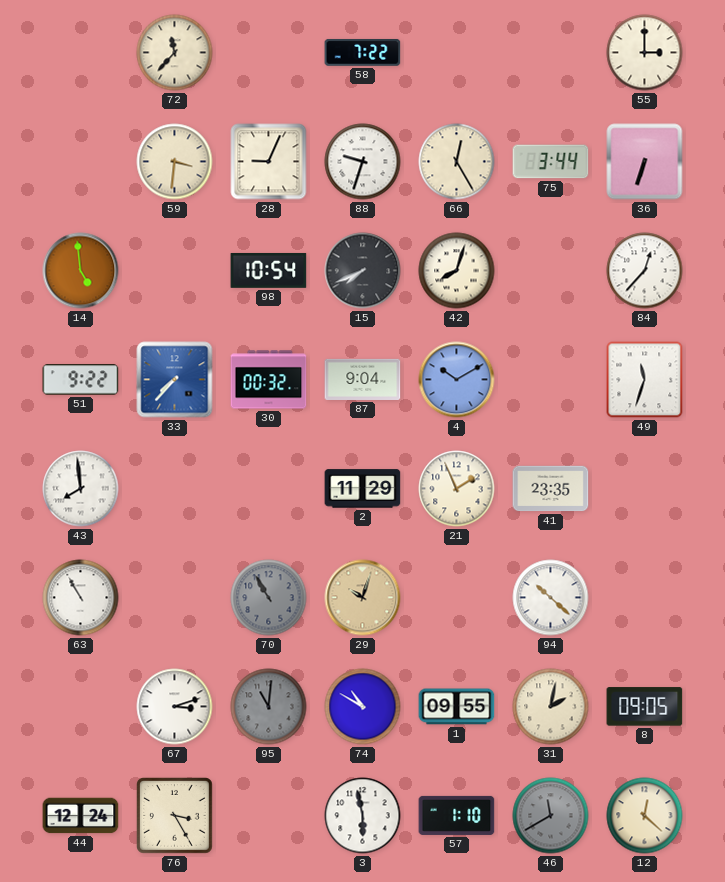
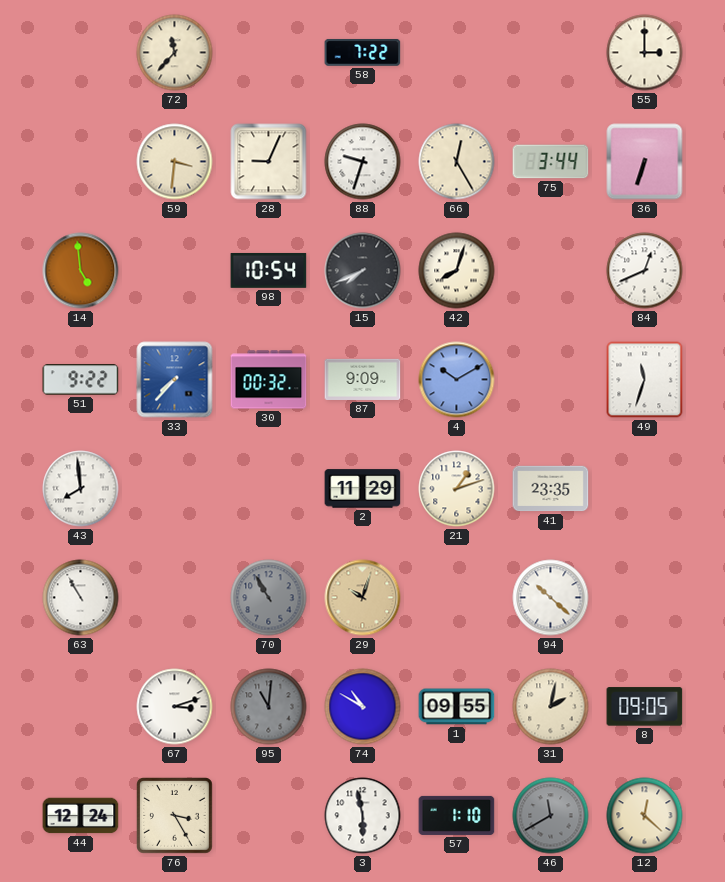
84: 12:37 -> 12:41
87: 9:04 -> 9:09
21: 1:56 -> 1:12
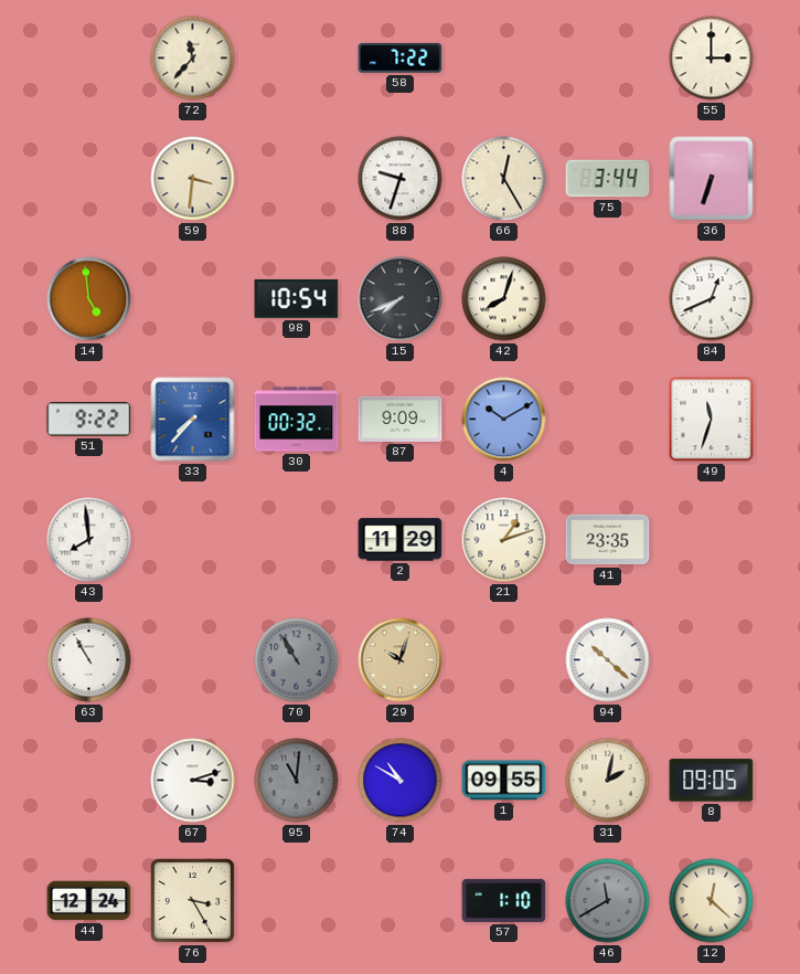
28: 9:04 -> none
3: 5:58 -> none
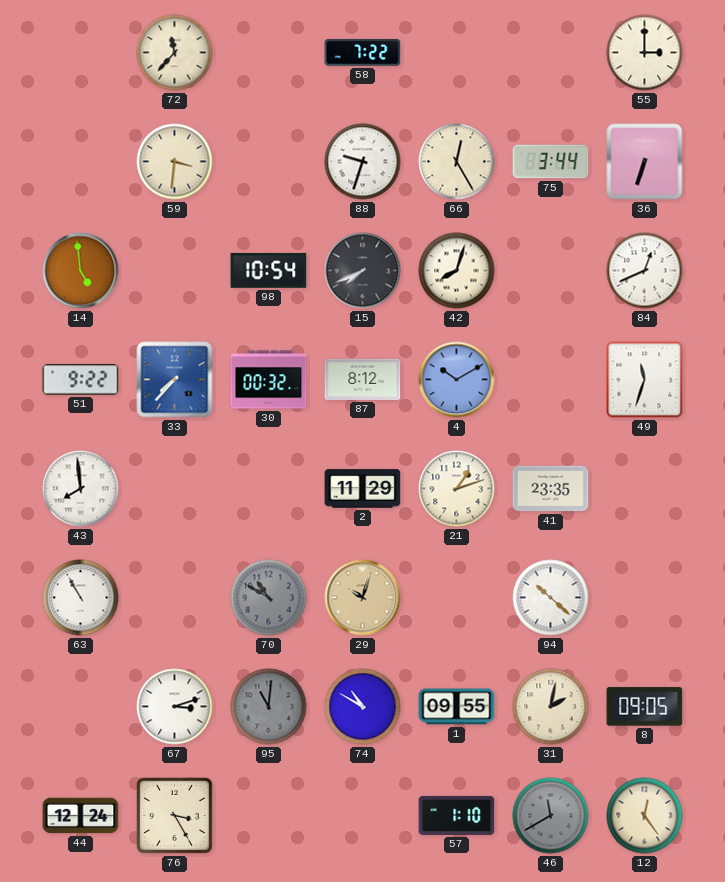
87: 9:09 -> 8:12
70: 10:55 -> 10:50
12: 12:22 -> 12:24
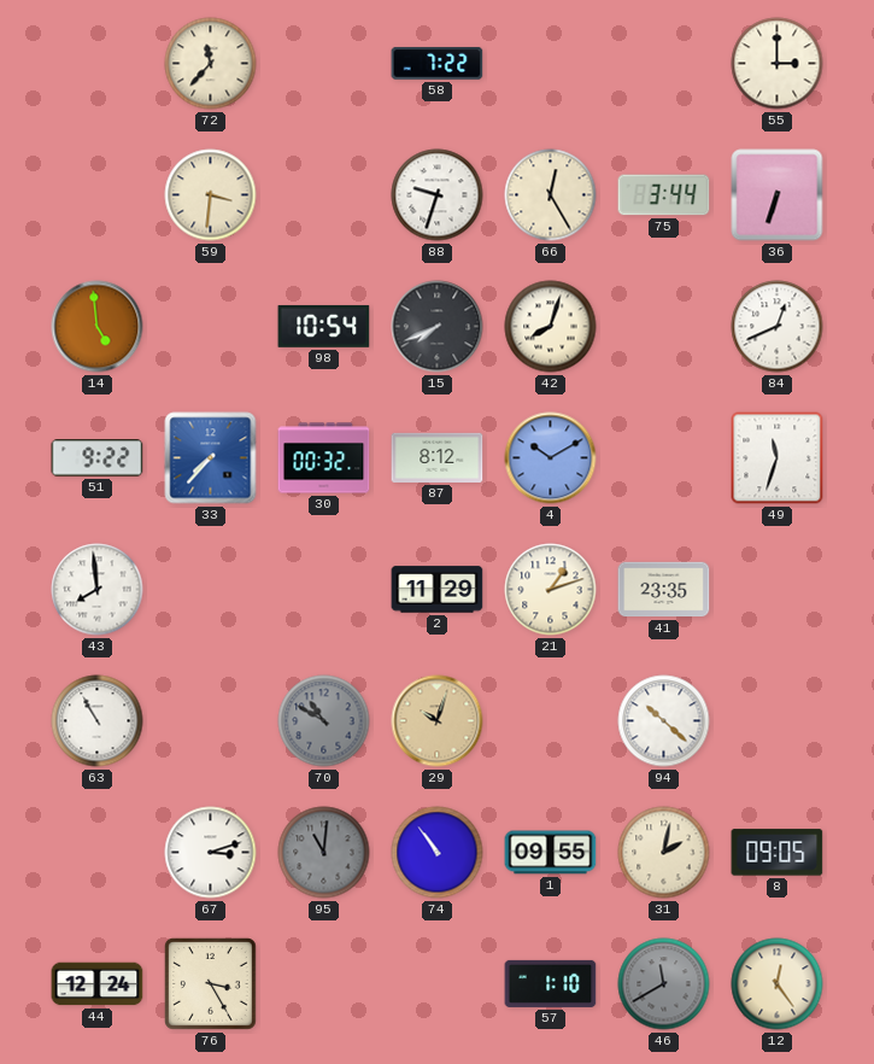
74: 10:50 -> 10:54
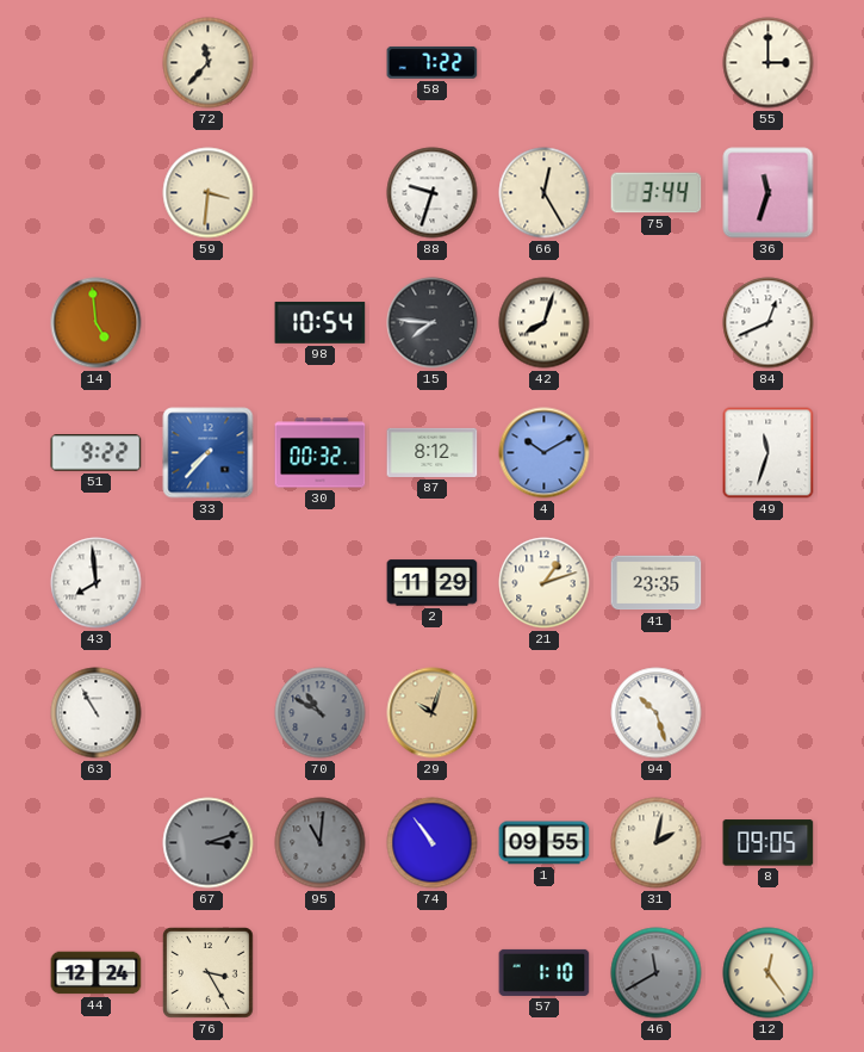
36: 6:33 -> 11:33
15: 7:41 -> 7:46
94: 10:22 -> 10:27
67 dial: white -> grey
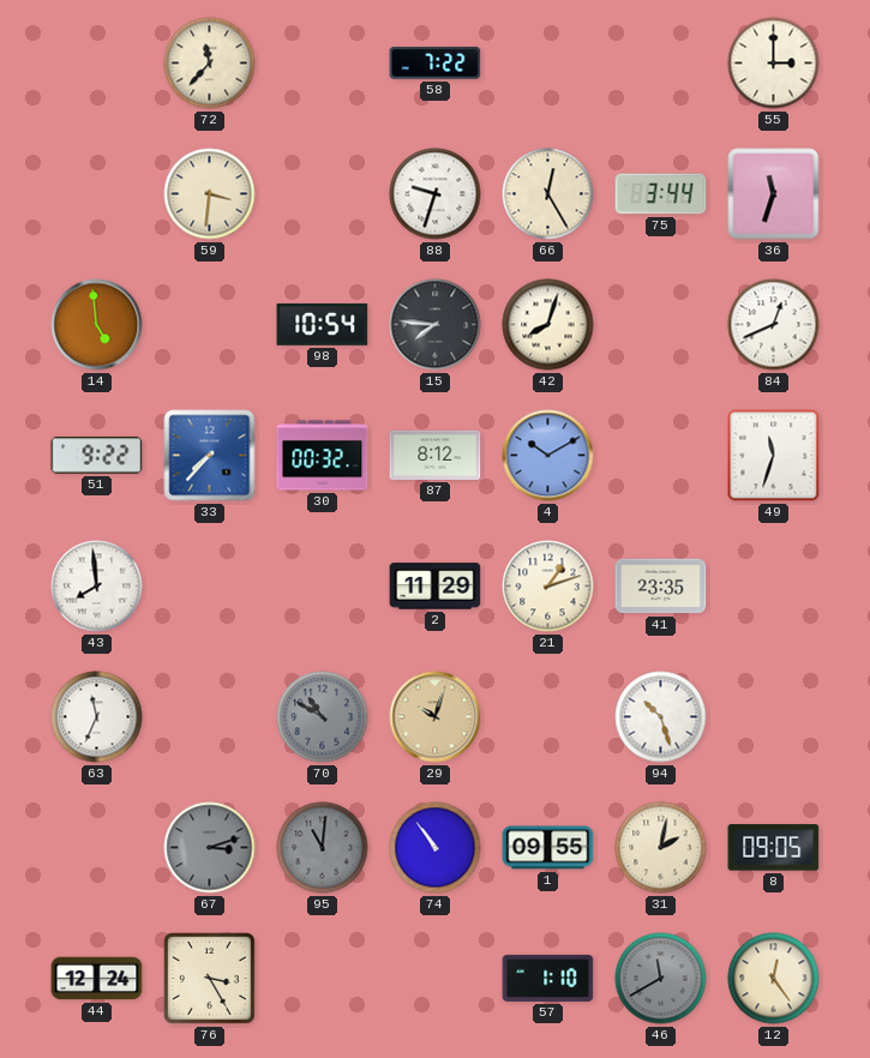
63: 10:55 -> 11:34
